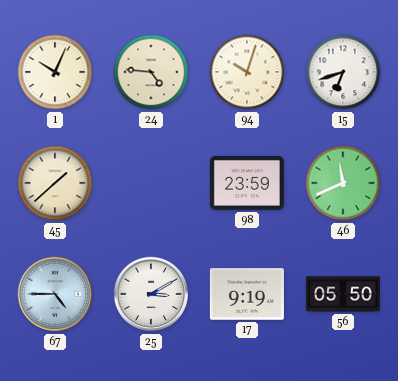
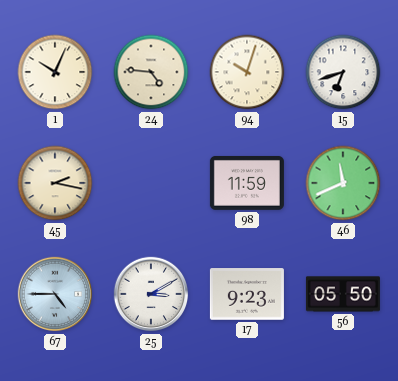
45: 1:38 -> 2:17
98: 23:59 -> 11:59
17: 9:19 -> 9:23
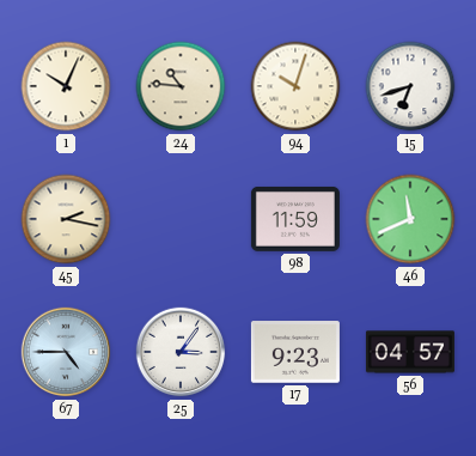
24: 4:46 -> 10:46
25: 3:10 -> 3:06
56: 05:50 -> 04:57
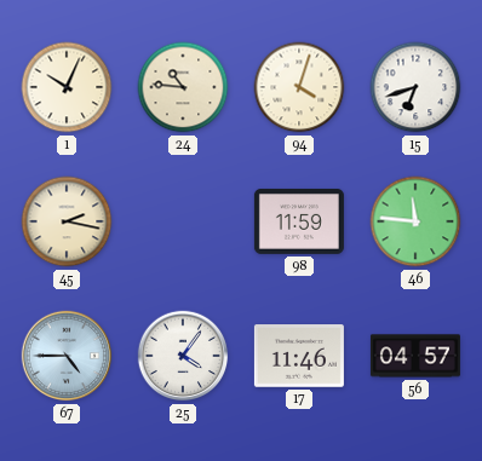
94: 10:03 -> 4:03
46: 11:41 -> 11:46
25: 3:06 -> 4:06
17: 9:23 -> 11:46
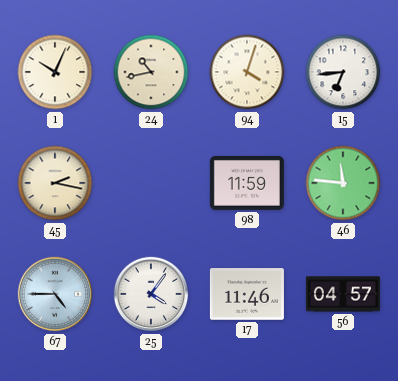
24: 10:46 -> 10:43
15: 6:42 -> 6:44
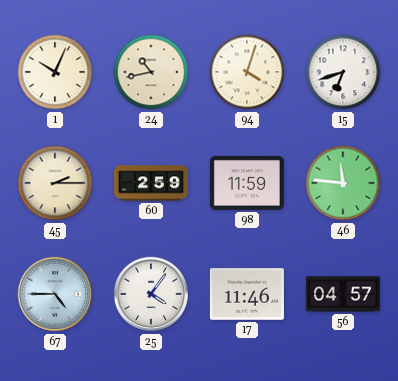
15: 6:44 -> 6:42
45: 2:17 -> 2:15
60: none -> 2:59
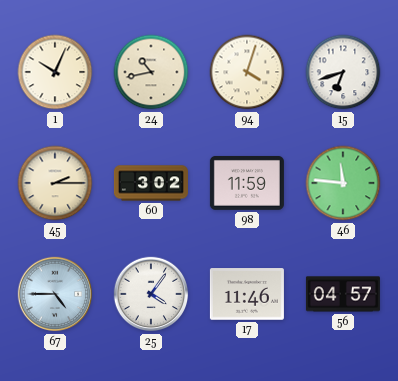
60: 2:59 -> 3:02
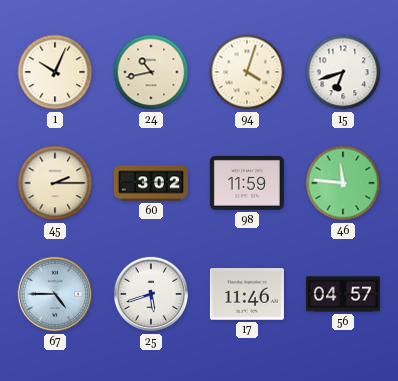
25: 4:06 -> 5:42
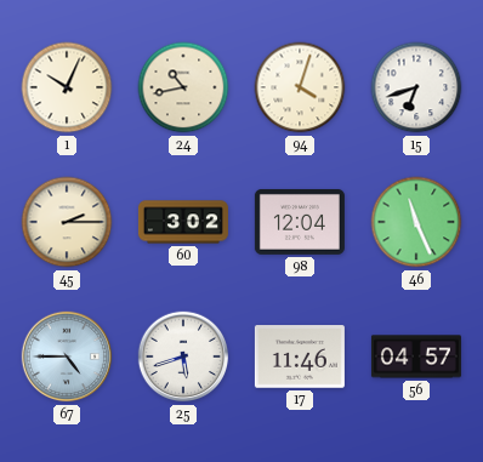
98: 11:59 -> 12:04
46: 11:46 -> 11:26
